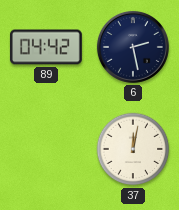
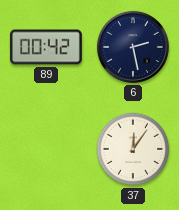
89: 04:42 -> 00:42
37: 12:02 -> 12:06
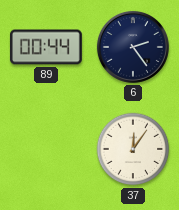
89: 00:42 -> 00:44
6: 2:28 -> 2:24
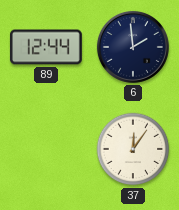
89: 00:44 -> 12:44
6: 2:24 -> 1:59
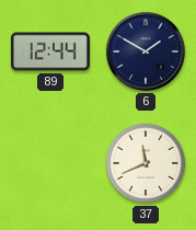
6: 1:59 -> 1:50
37: 12:06 -> 11:41
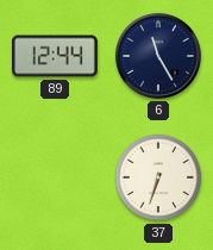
6: 1:50 -> 11:25
37: 11:41 -> 6:33
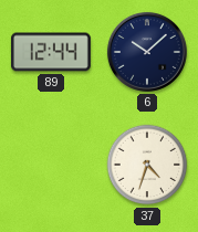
6: 11:25 -> 10:08
37: 6:33 -> 4:33
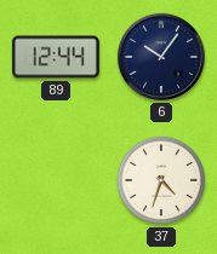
6: 10:08 -> 10:06
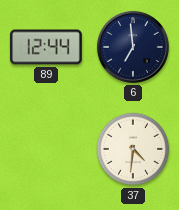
6: 10:06 -> 6:59
37: 4:33 -> 4:31
